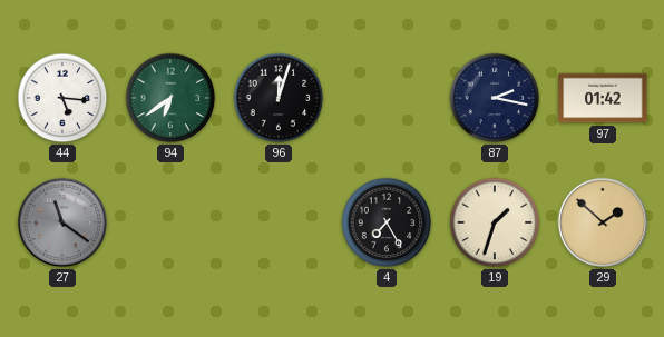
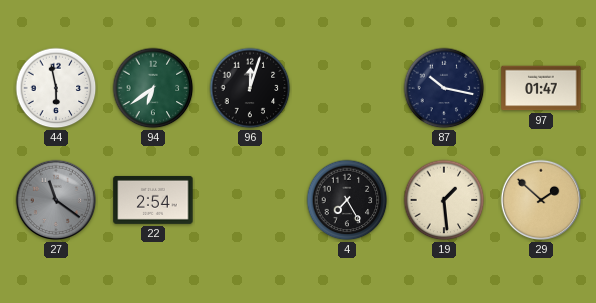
44: 5:16 -> 5:58
87: 2:17 -> 10:17
97: 01:42 -> 01:47
22: none -> 2:54
19: 1:33 -> 1:29
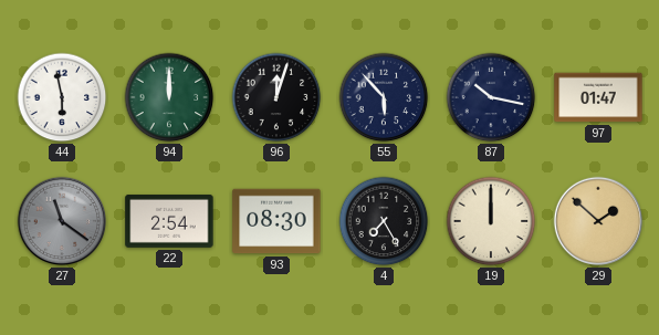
94: 6:39 -> 12:00
55: none -> 5:53
93: none -> 08:30
19: 1:29 -> 12:00
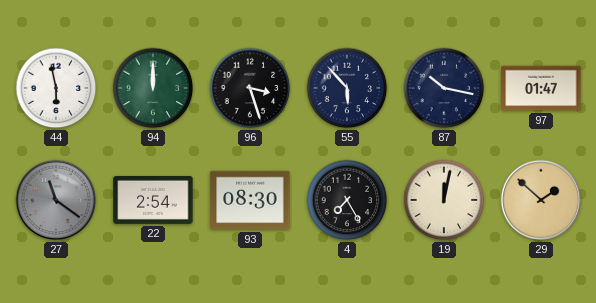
96: 12:03 -> 3:27
19: 12:00 -> 12:02
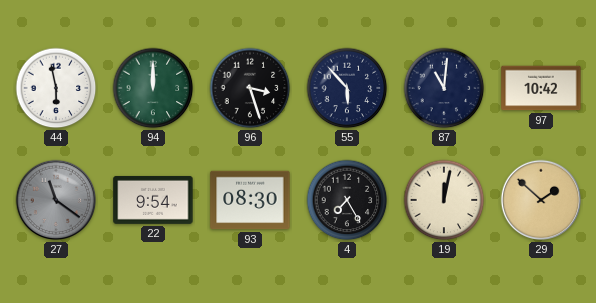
87: 10:17 -> 11:01
97: 01:47 -> 10:42
22: 2:54 -> 9:54
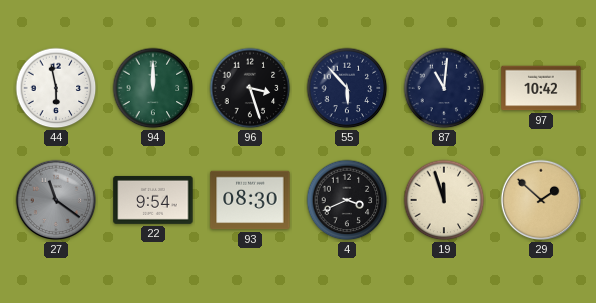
4: 7:25 -> 3:41
19: 12:02 -> 11:57
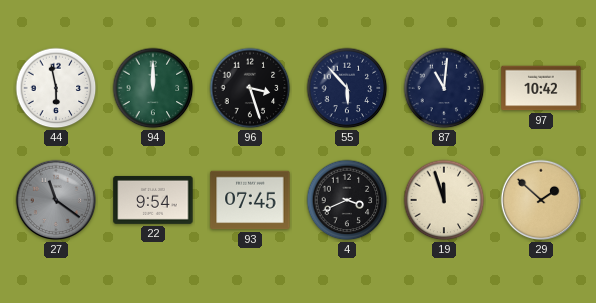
93: 08:30 -> 07:45
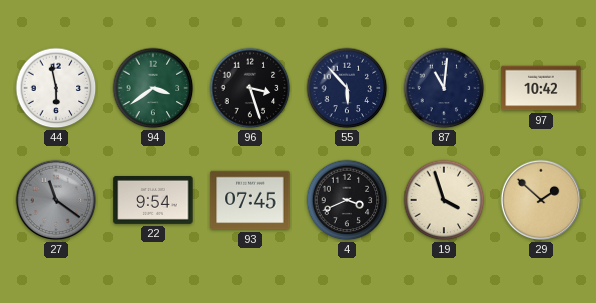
94: 12:00 -> 3:39
19: 11:57 -> 3:57
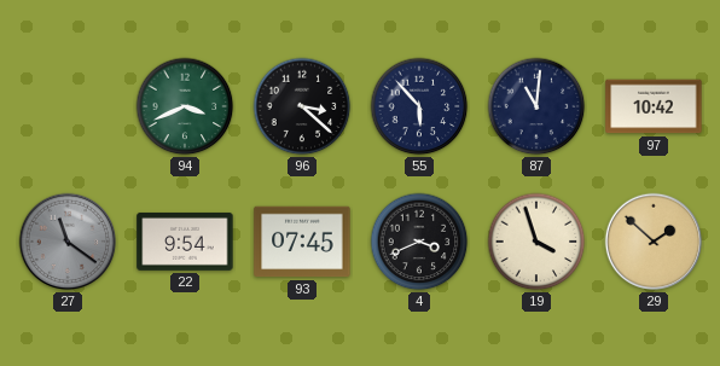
44: 5:58 -> none
94: 3:39 -> 3:41
96: 3:27 -> 3:22
